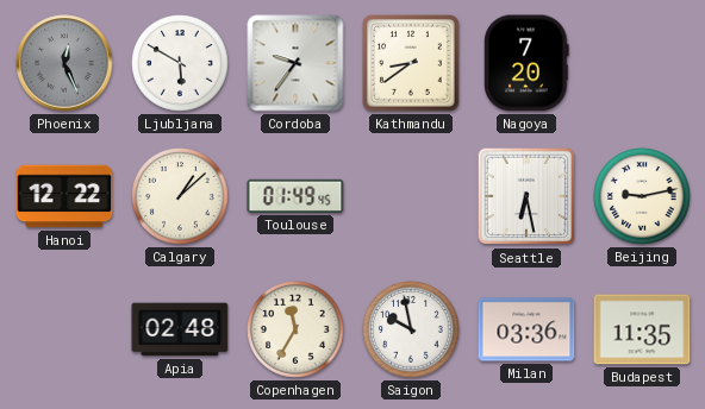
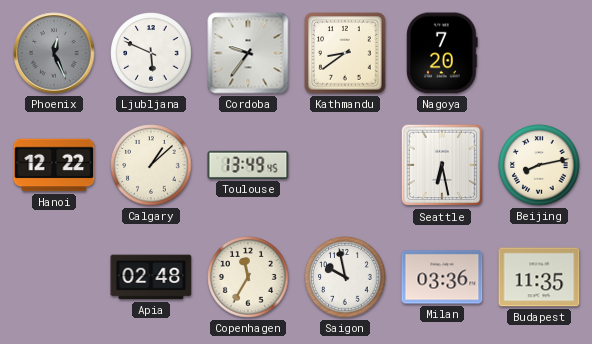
Ljubljana: 5:50 -> 5:49
Toulouse: 01:49 -> 13:49
Beijing: 9:13 -> 8:13
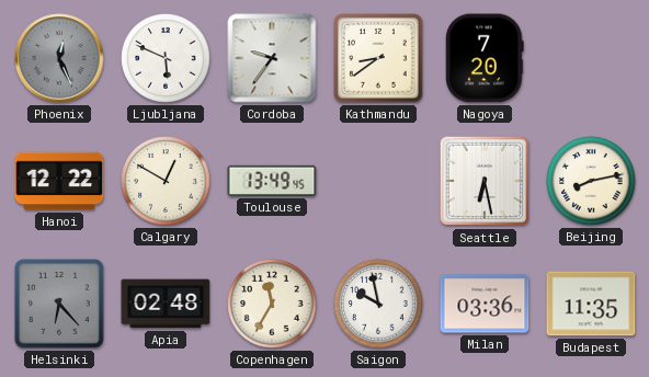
Calgary: 1:08 -> 12:50
Helsinki: none -> 6:23
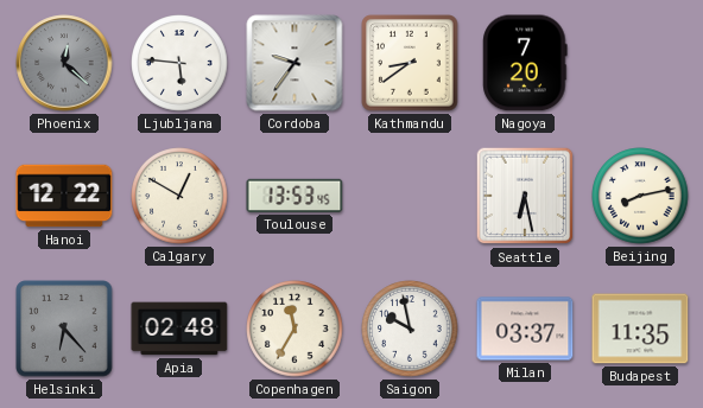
Phoenix: 12:26 -> 12:22
Ljubljana: 5:49 -> 5:46
Toulouse: 13:49 -> 13:53
Milan: 03:36 -> 03:37
